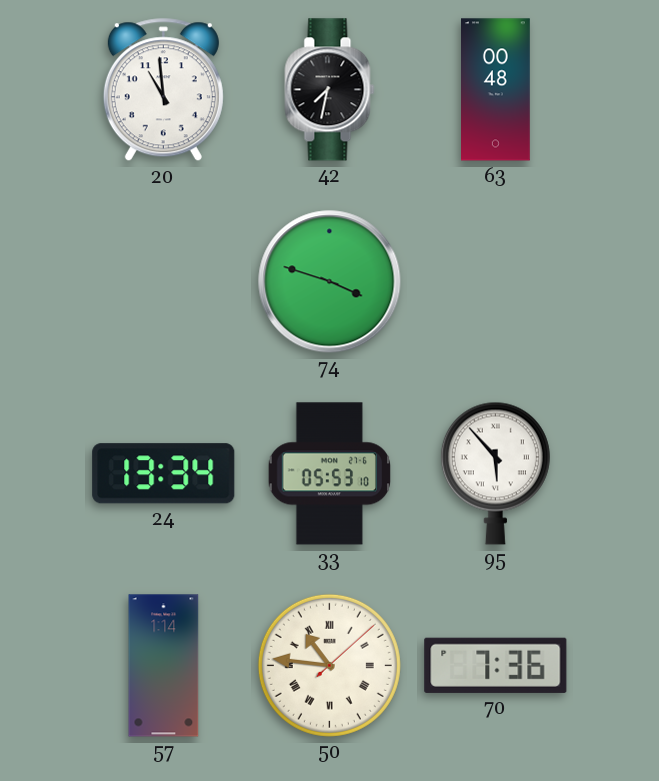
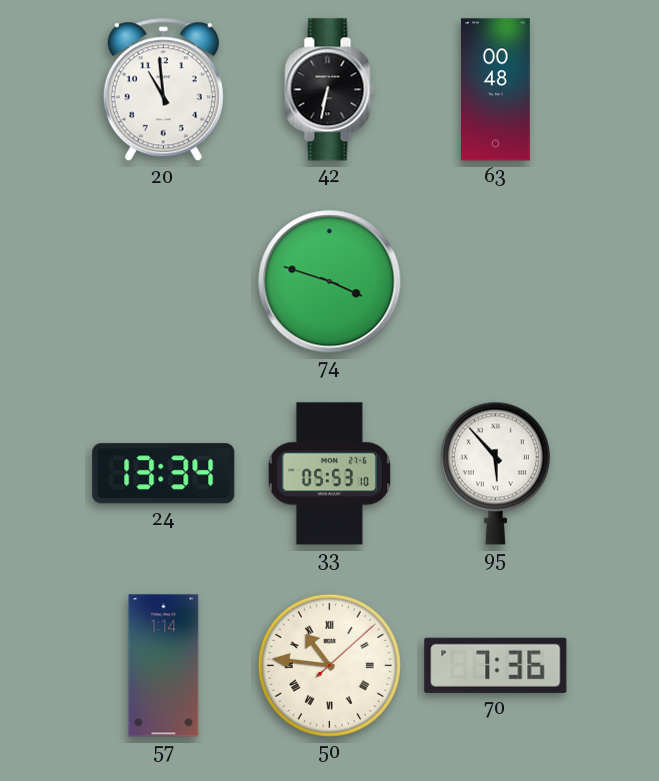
42: 7:32 -> 6:32
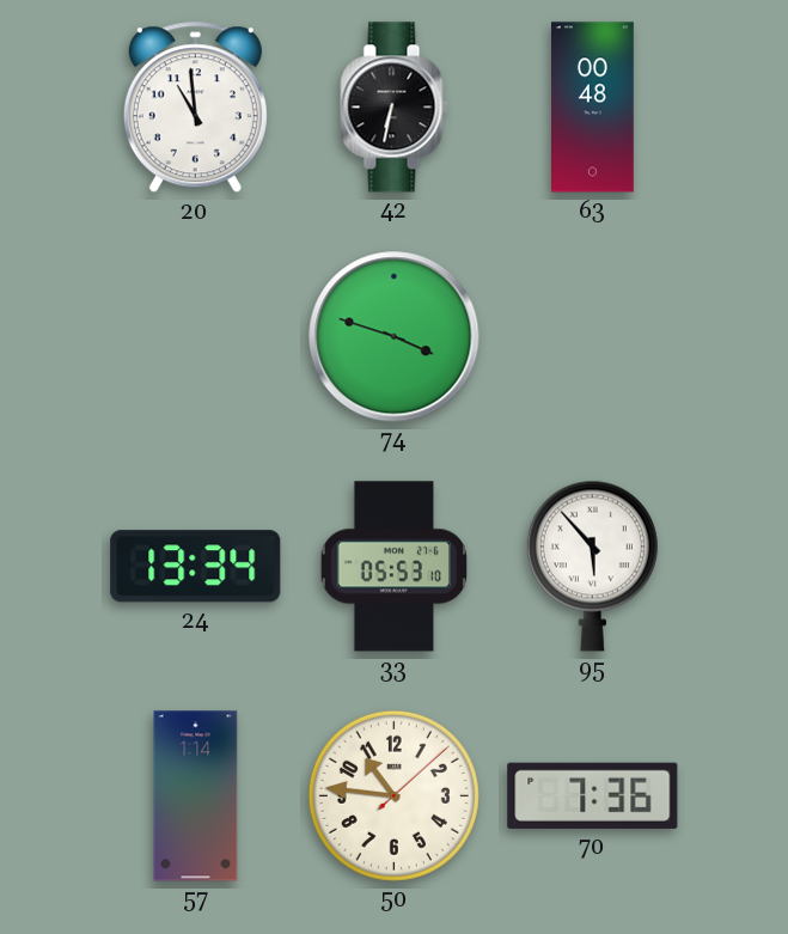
50 numerals: Roman -> Arabic
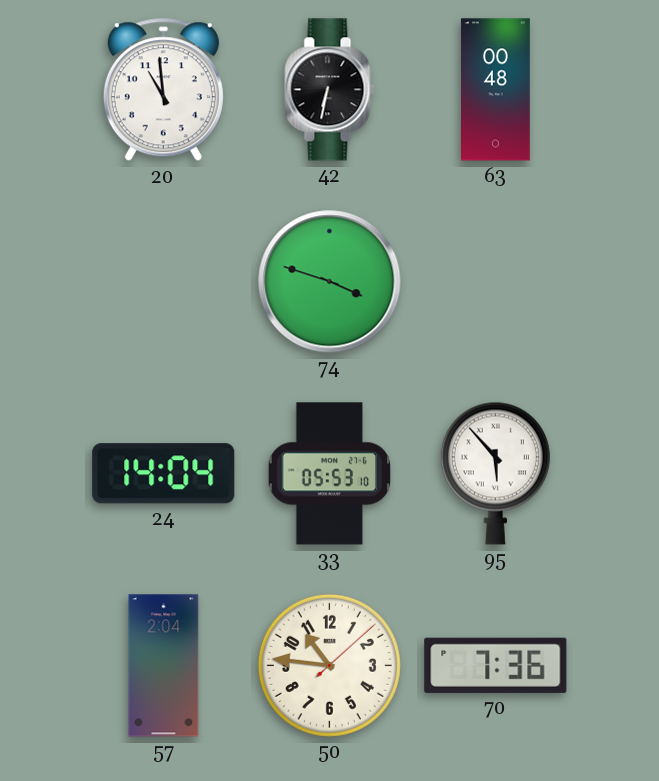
24: 13:34 -> 14:04
57: 1:14 -> 2:04
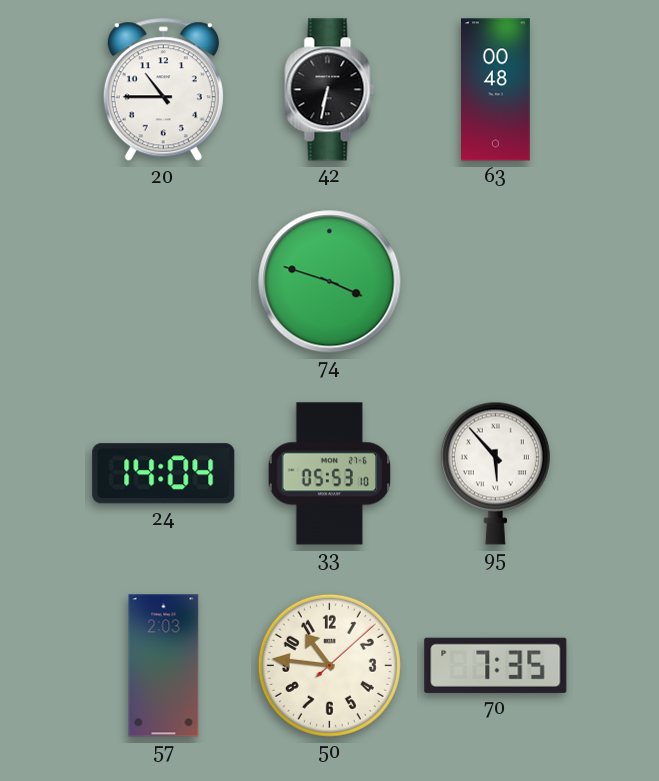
20: 10:59 -> 10:45
57: 2:04 -> 2:03
70: 7:36 -> 7:35
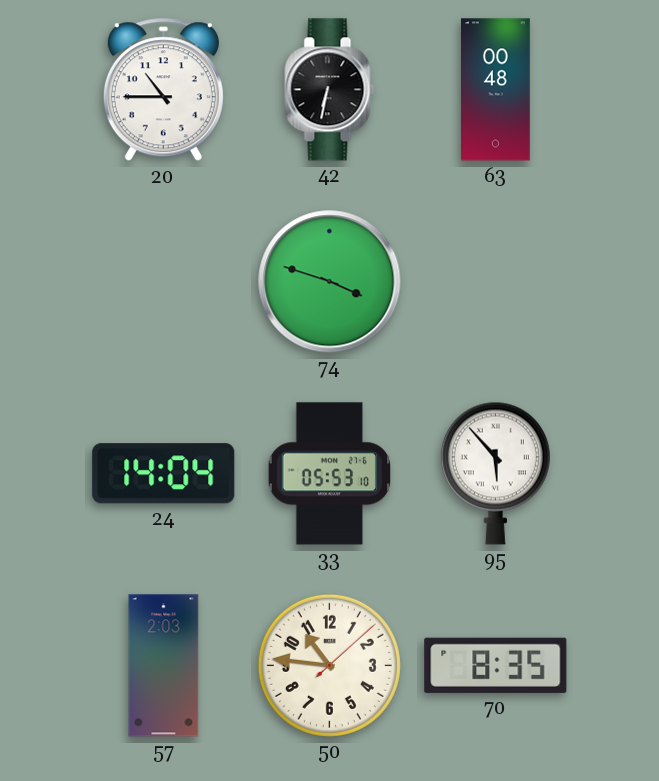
70: 7:35 -> 8:35
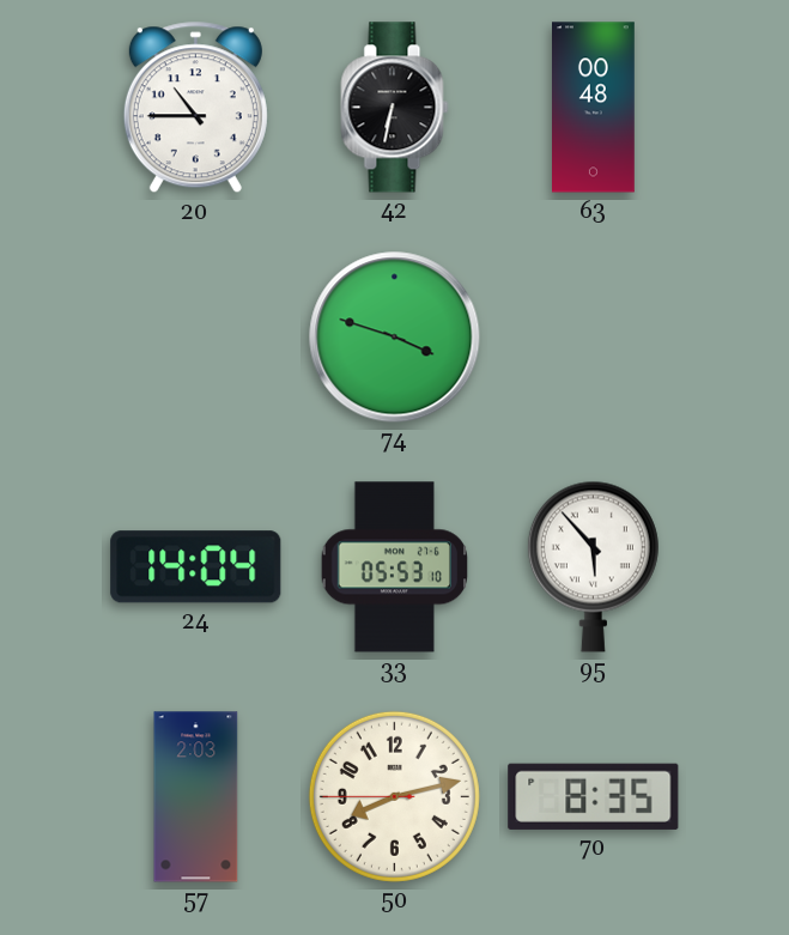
50: 10:46 -> 8:12
